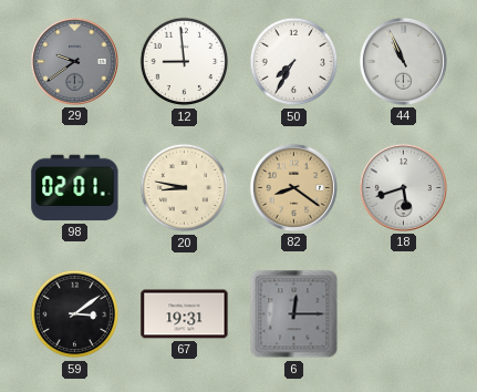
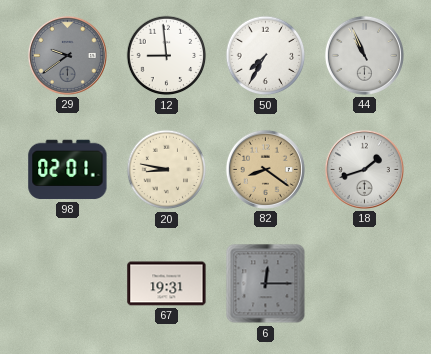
18: 5:42 -> 1:42
59: 3:09 -> none
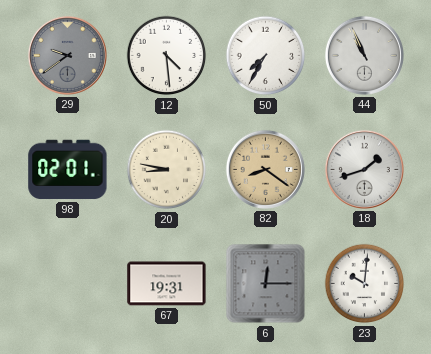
12: 8:59 -> 4:29
23: none -> 10:01
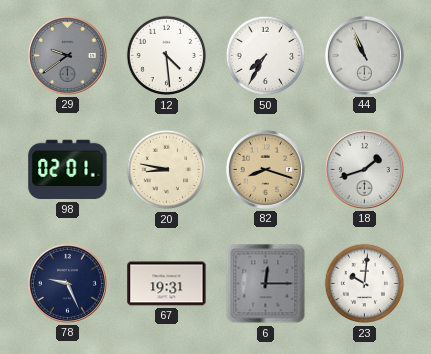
82: 8:21 -> 8:18
78: none -> 9:26
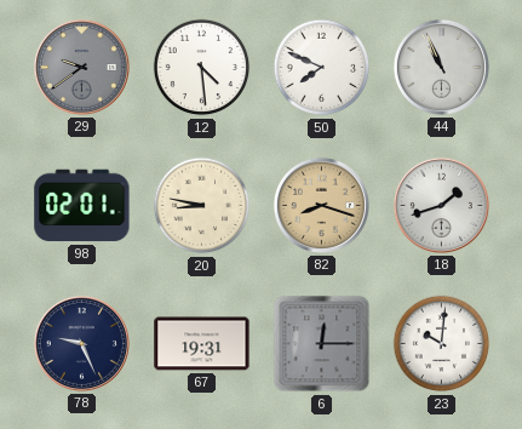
50: 7:35 -> 7:49
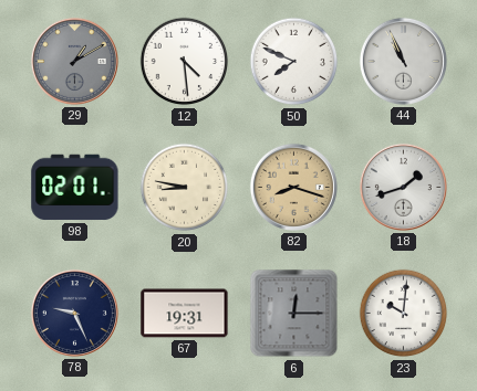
29: 9:39 -> 1:10
